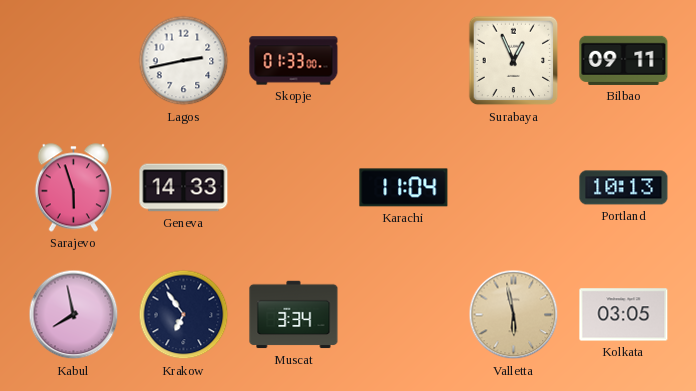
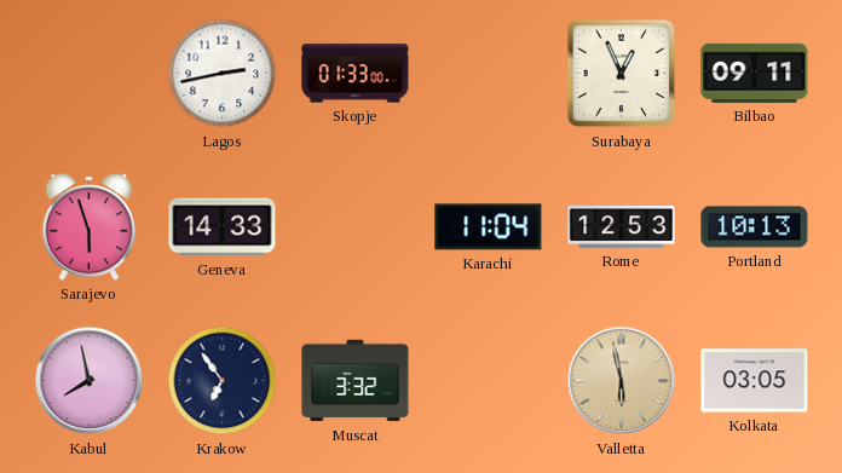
Rome: none -> 12:53
Muscat: 3:34 -> 3:32
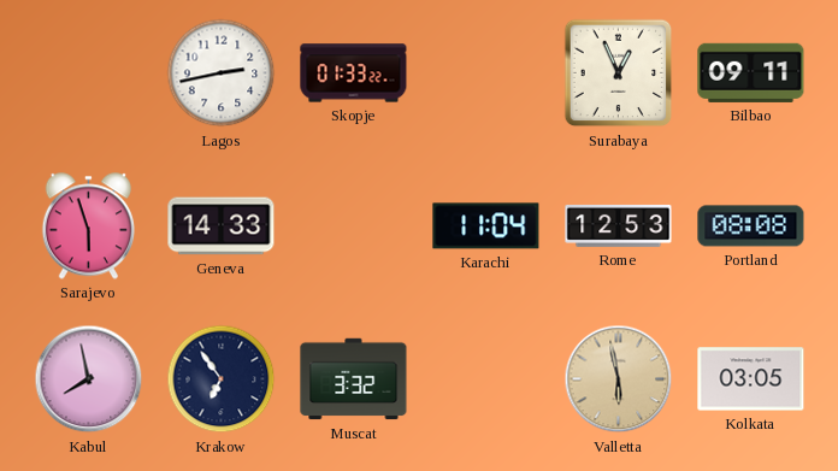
Skopje: 01:33:00 -> 01:33:22
Portland: 10:13 -> 08:08
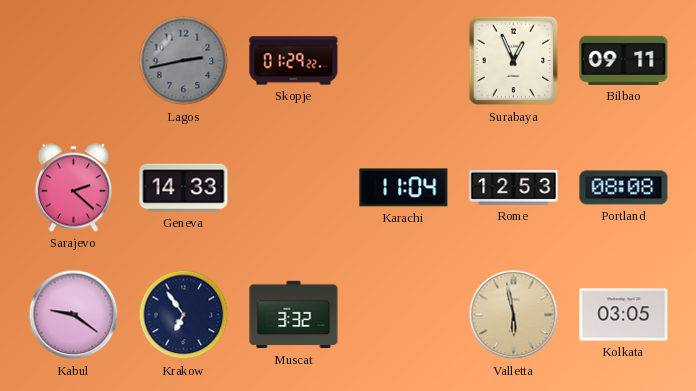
Lagos dial: white -> grey
Skopje: 01:33 -> 01:29
Sarajevo: 5:57 -> 2:22
Kabul: 7:58 -> 9:21
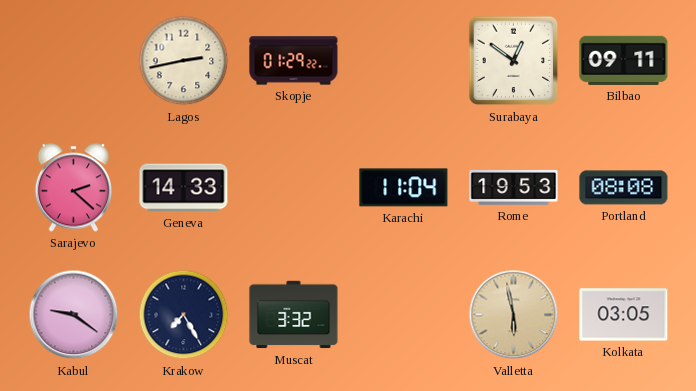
Lagos dial: grey -> cream
Surabaya: 12:56 -> 12:51
Rome: 12:53 -> 19:53
Krakow: 6:54 -> 7:25
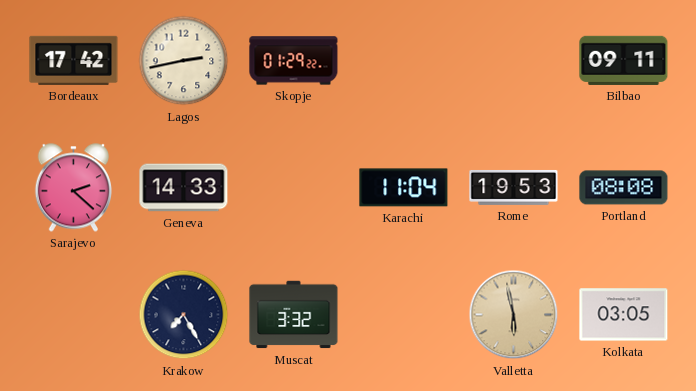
Bordeaux: none -> 17:42
Surabaya: 12:51 -> none
Kabul: 9:21 -> none
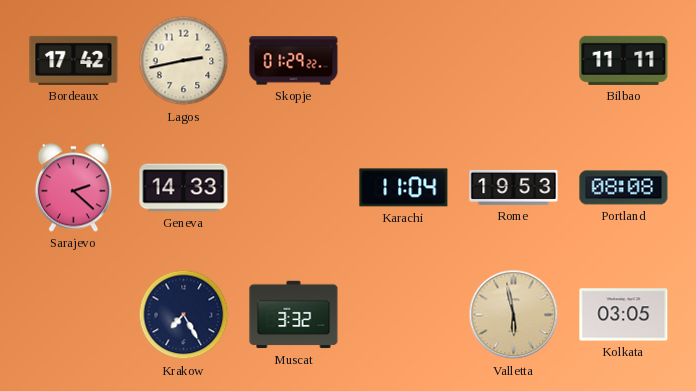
Bilbao: 09:11 -> 11:11
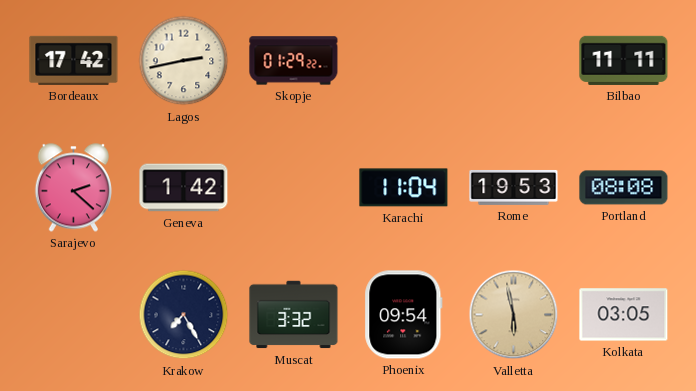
Geneva: 14:33 -> 1:42
Phoenix: none -> 09:54
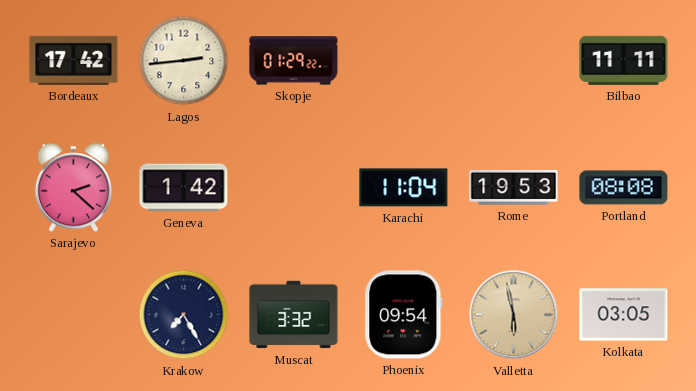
Lagos: 2:43 -> 2:44
